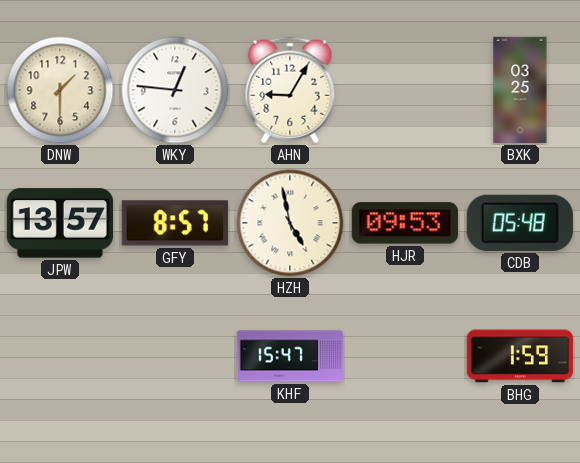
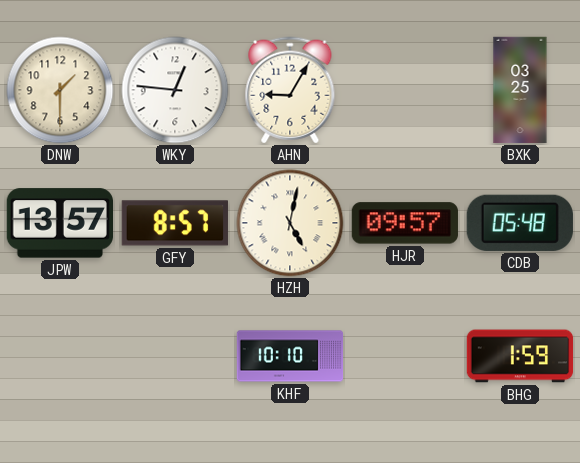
HZH: 4:58 -> 5:02
HJR: 09:53 -> 09:57
KHF: 15:47 -> 10:10
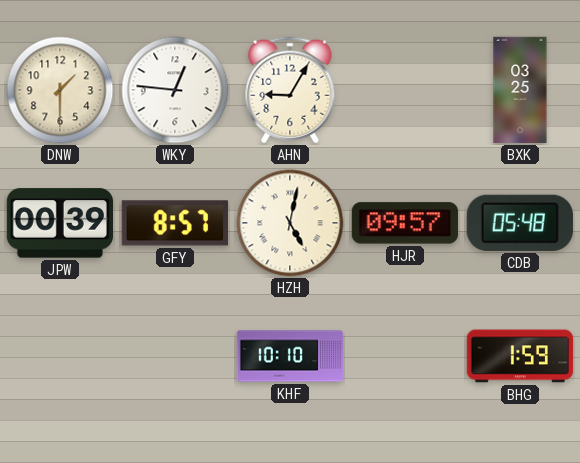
JPW: 13:57 -> 00:39
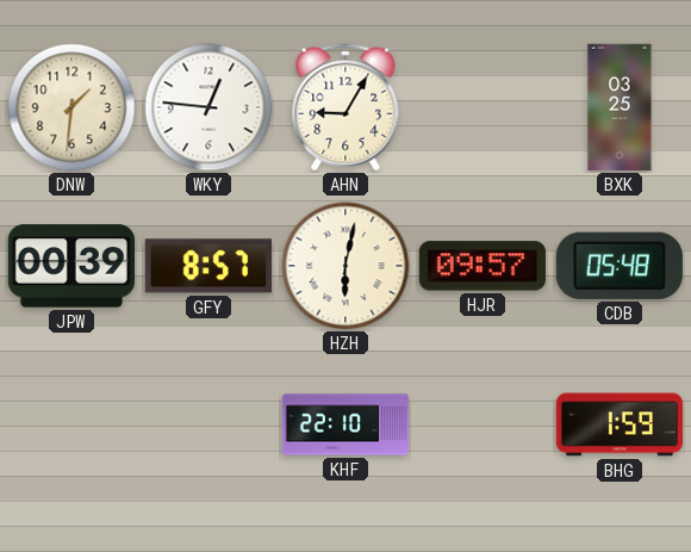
DNW: 1:30 -> 1:31
HZH: 5:02 -> 6:02
KHF: 10:10 -> 22:10
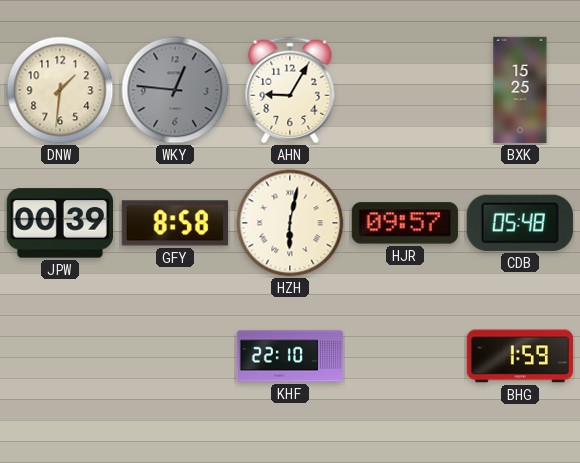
WKY dial: white -> grey
BXK: 03:25 -> 15:25
GFY: 8:57 -> 8:58
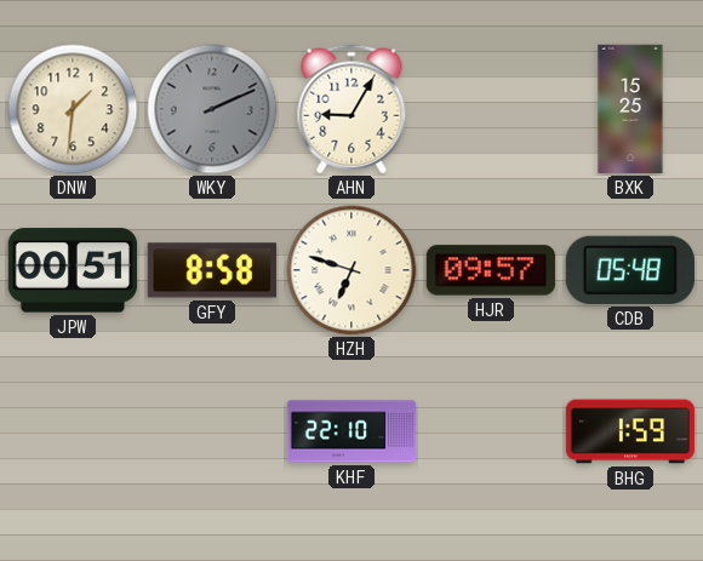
WKY: 12:46 -> 2:11
JPW: 00:39 -> 00:51
HZH: 6:02 -> 6:48
